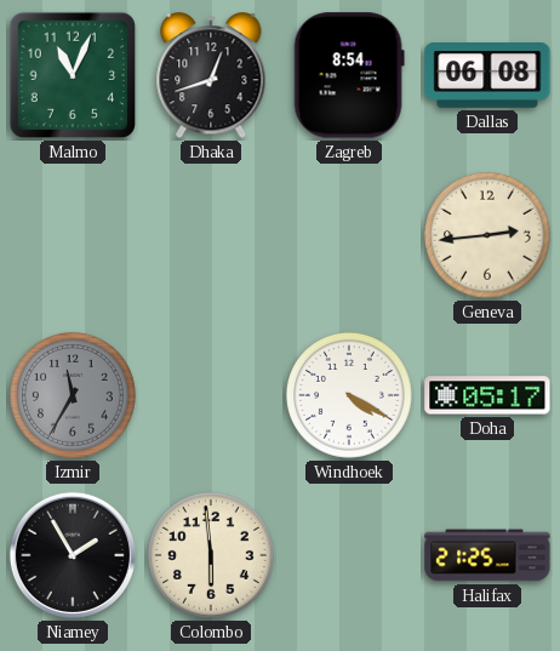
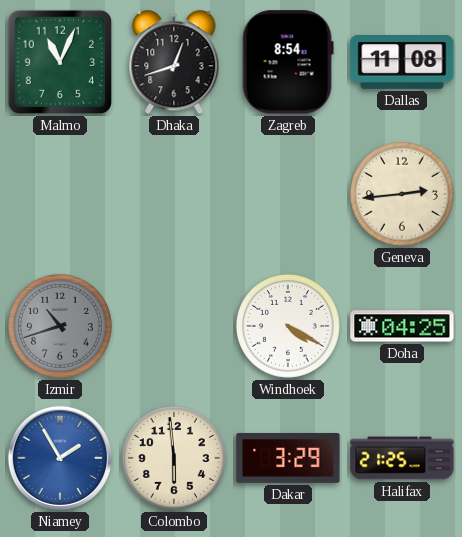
Dallas: 06:08 -> 11:08
Izmir: 11:35 -> 10:42
Doha: 05:17 -> 04:25
Niamey dial: black -> blue
Dakar: none -> 3:29
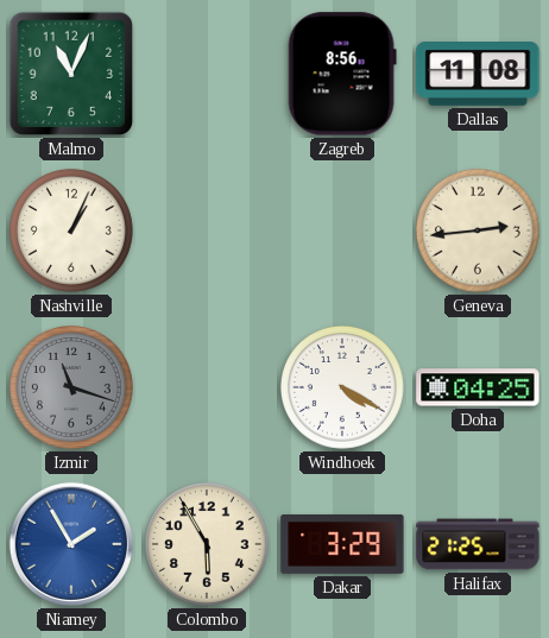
Dhaka: 12:42 -> none
Zagreb: 8:54 -> 8:56
Nashville: none -> 1:04
Izmir: 10:42 -> 11:18
Colombo: 5:59 -> 5:55
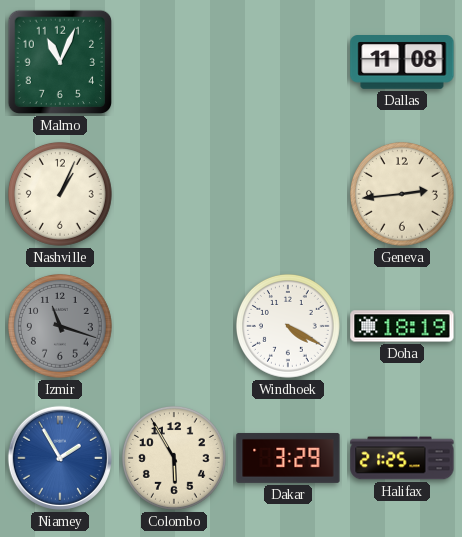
Zagreb: 8:56 -> none
Doha: 04:25 -> 18:19
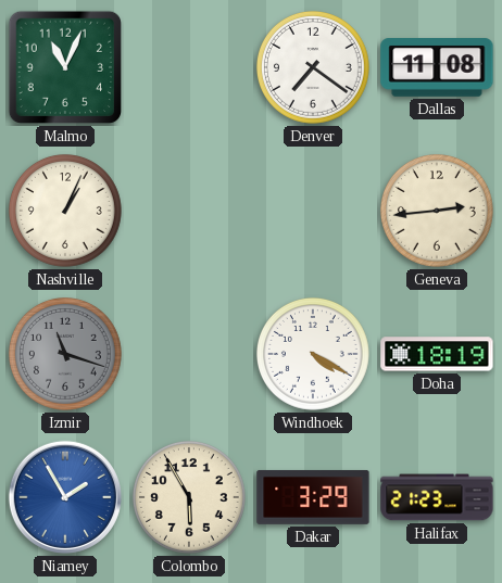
Denver: none -> 7:21
Halifax: 21:25 -> 21:23
